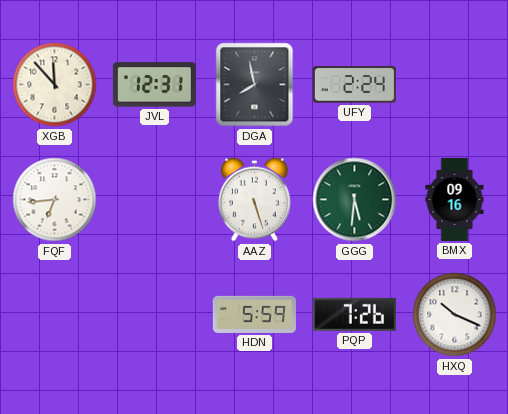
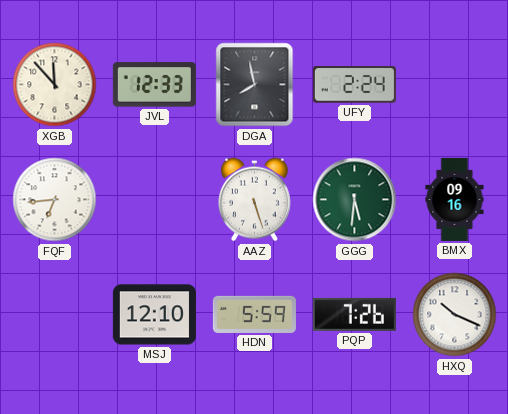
JVL: 12:31 -> 12:33
MSJ: none -> 12:10
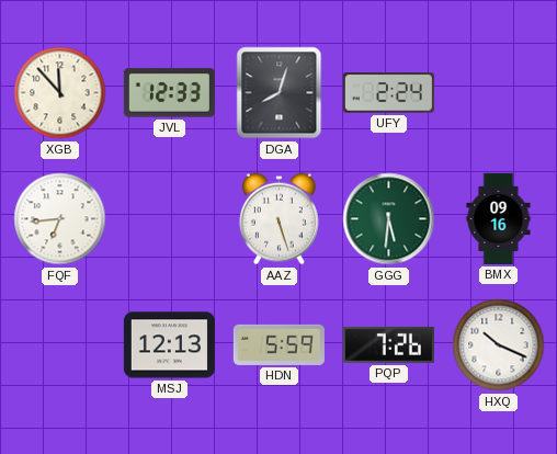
DGA: 7:58 -> 8:03
MSJ: 12:10 -> 12:13
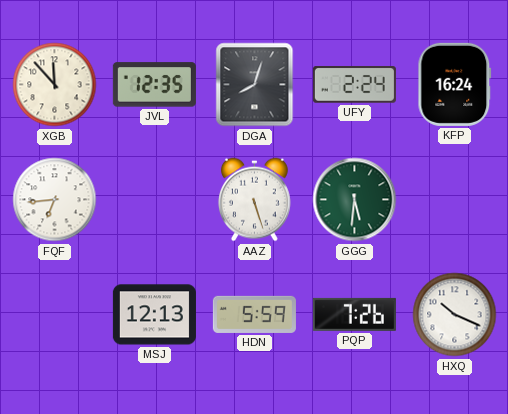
JVL: 12:33 -> 12:35
KFP: none -> 16:24
BMX: 09:16 -> none
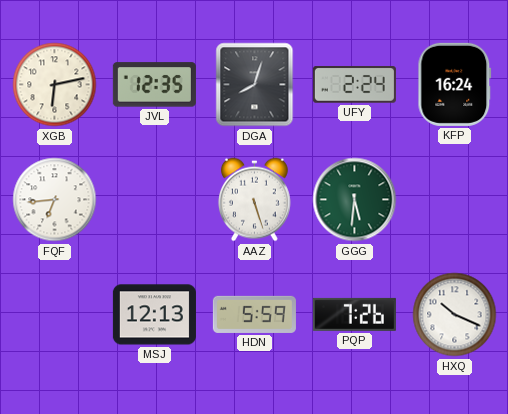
XGB: 11:53 -> 6:13
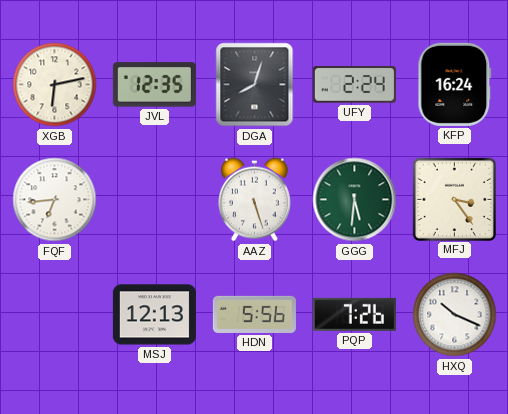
MFJ: none -> 3:24
HDN: 5:59 -> 5:56
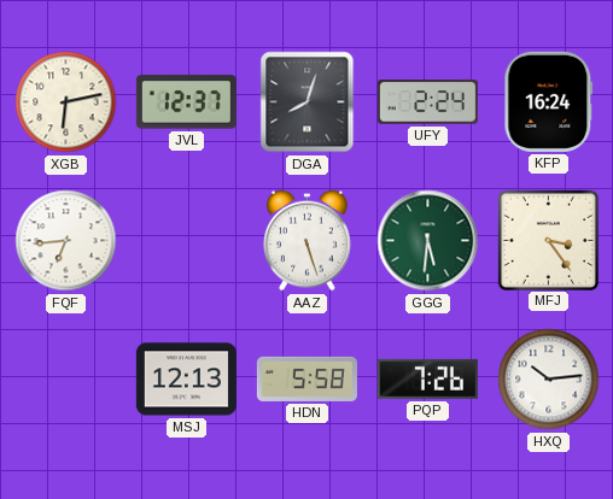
JVL: 12:35 -> 12:37
HDN: 5:56 -> 5:58
HXQ: 10:19 -> 10:14
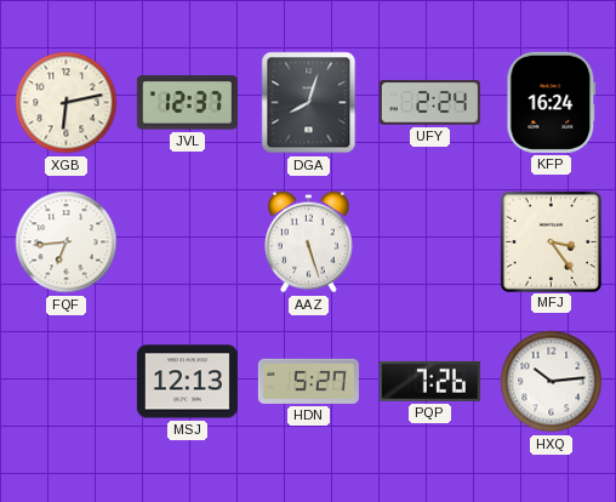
GGG: 5:31 -> none
HDN: 5:58 -> 5:27
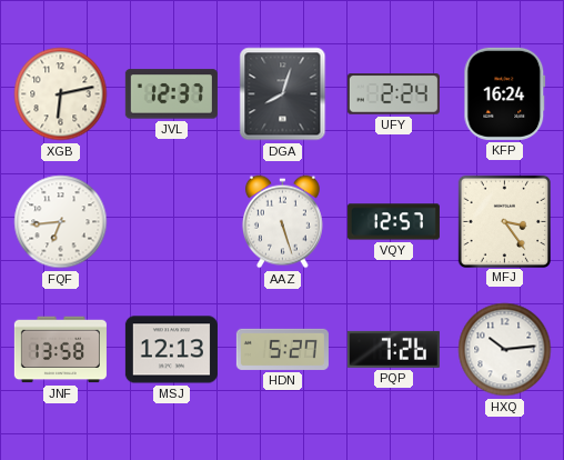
VQY: none -> 12:57
JNF: none -> 13:58
